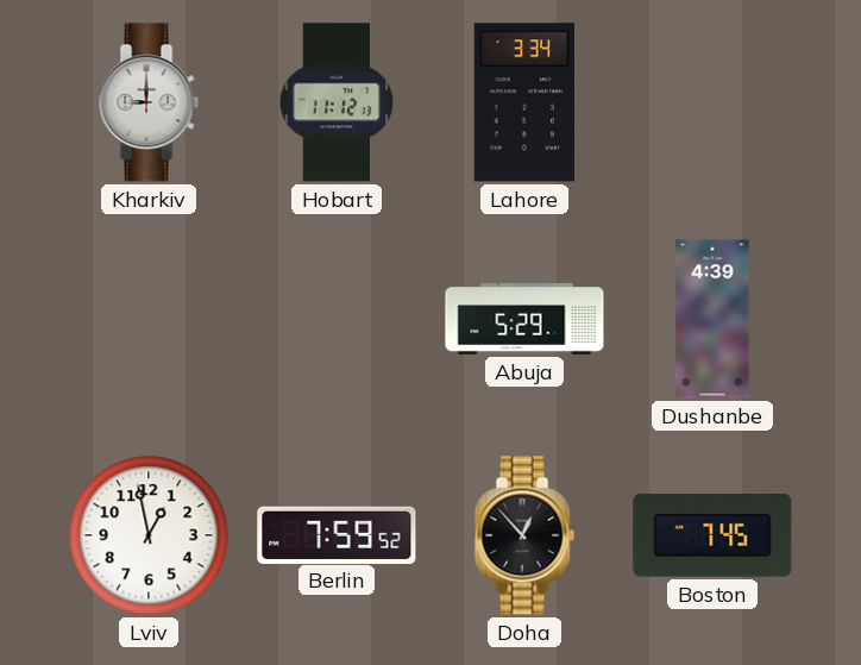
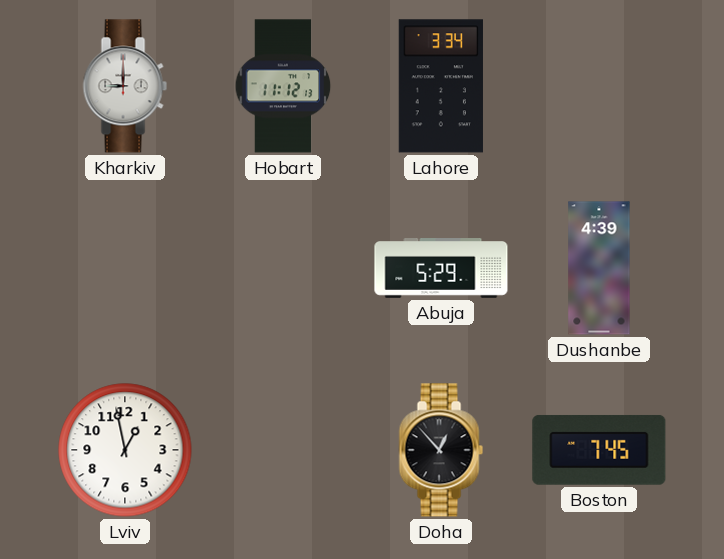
Berlin: 7:59 -> none
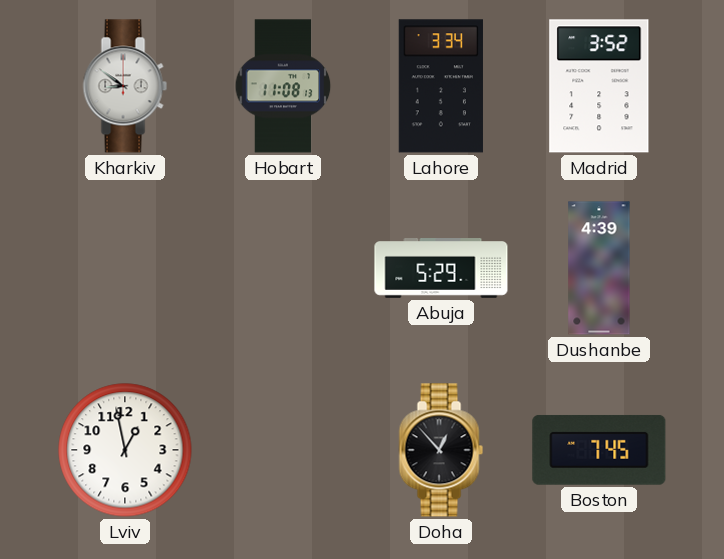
Kharkiv: 9:00 -> 8:51
Hobart: 11:12 -> 11:08
Madrid: none -> 3:52
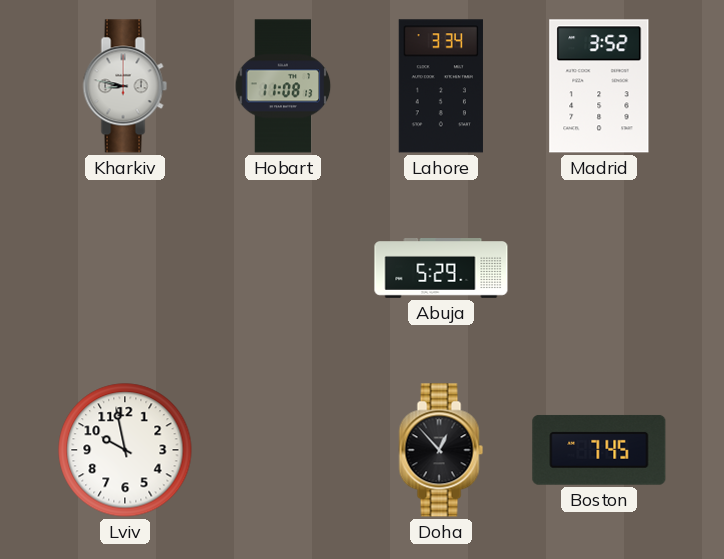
Kharkiv: 8:51 -> 8:47
Dushanbe: 4:39 -> none
Lviv: 12:58 -> 9:58
